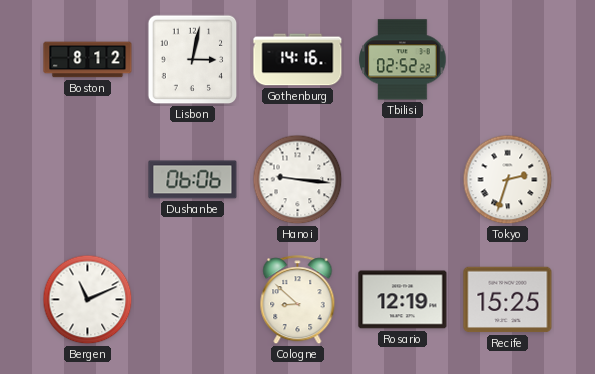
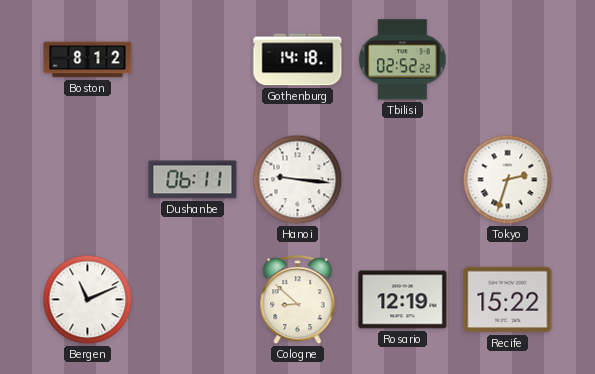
Lisbon: 3:02 -> none
Gothenburg: 14:16 -> 14:18
Dushanbe: 06:06 -> 06:11
Recife: 15:25 -> 15:22
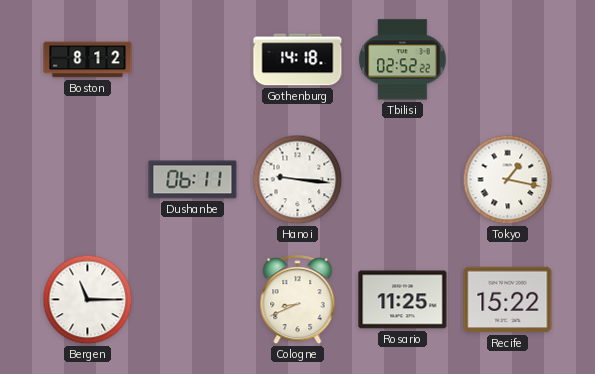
Tokyo: 2:33 -> 1:17
Bergen: 11:11 -> 11:15
Cologne: 8:52 -> 8:41
Rosario: 12:19 -> 11:25
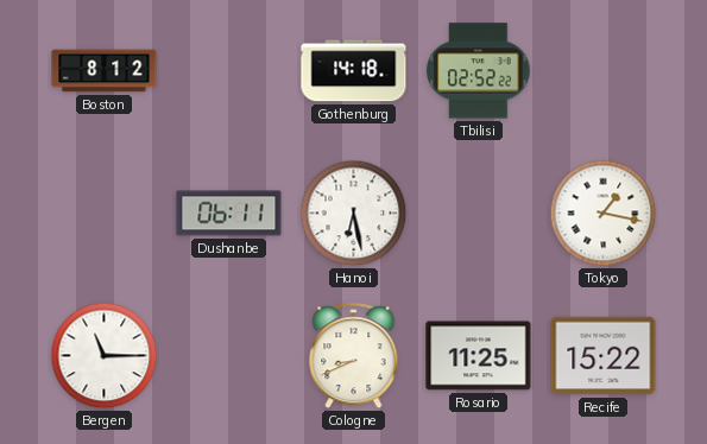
Hanoi: 9:16 -> 6:28
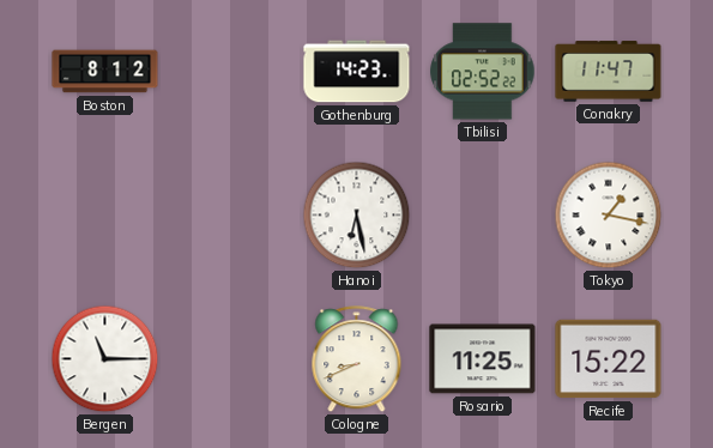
Gothenburg: 14:18 -> 14:23
Conakry: none -> 11:47
Dushanbe: 06:11 -> none
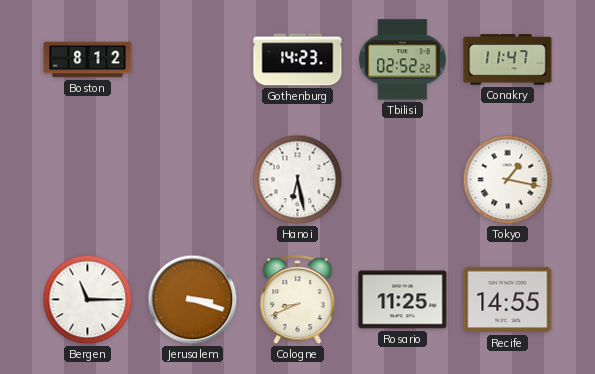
Jerusalem: none -> 3:18
Recife: 15:22 -> 14:55
